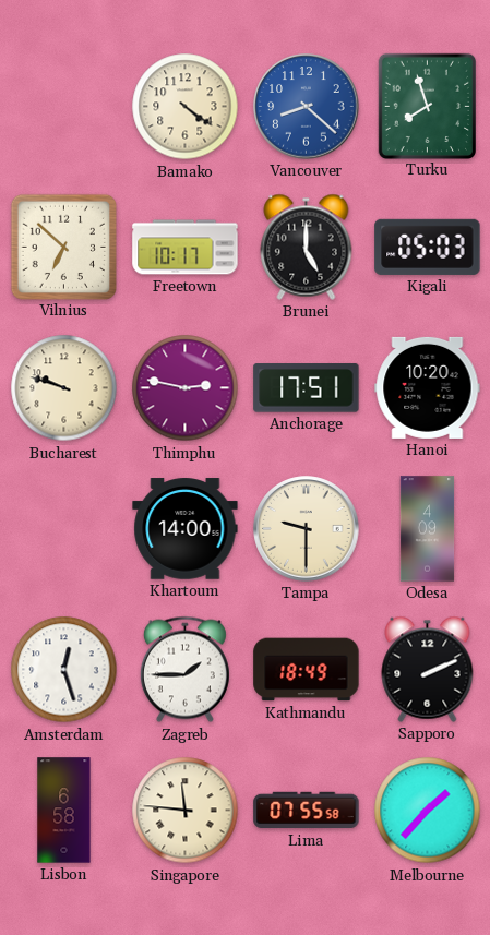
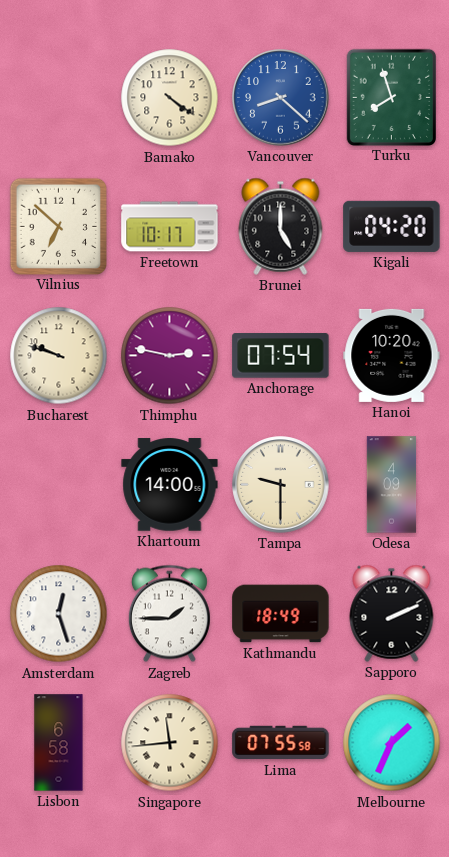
Kigali: 05:03 -> 04:20
Anchorage: 17:51 -> 07:54
Singapore: 11:46 -> 11:44
Melbourne: 1:37 -> 1:34
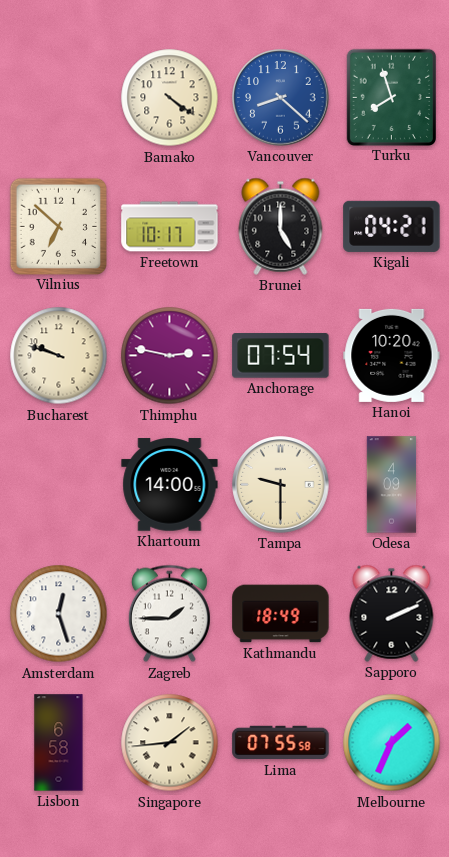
Kigali: 04:20 -> 04:21
Singapore: 11:44 -> 1:44
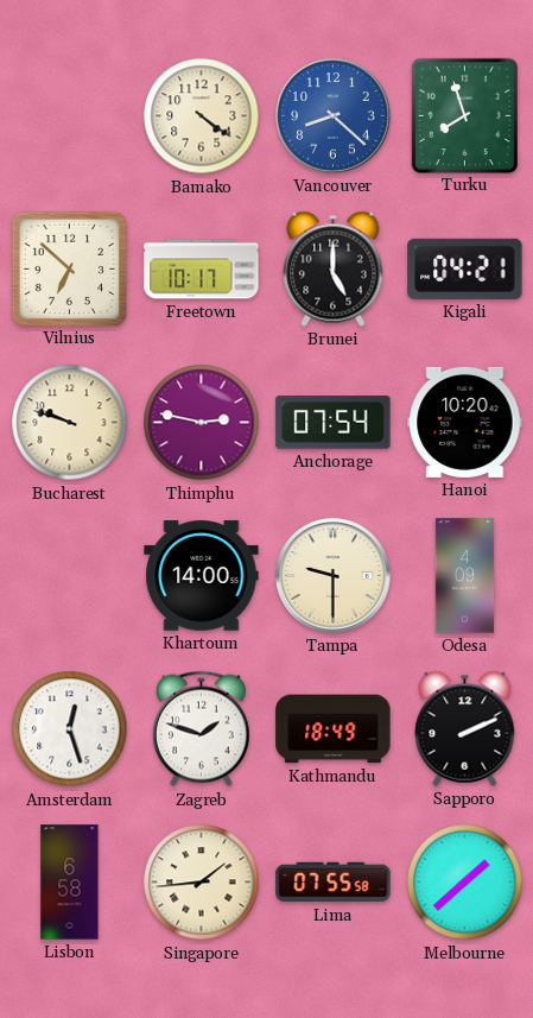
Zagreb: 1:45 -> 1:48
Melbourne: 1:34 -> 1:38
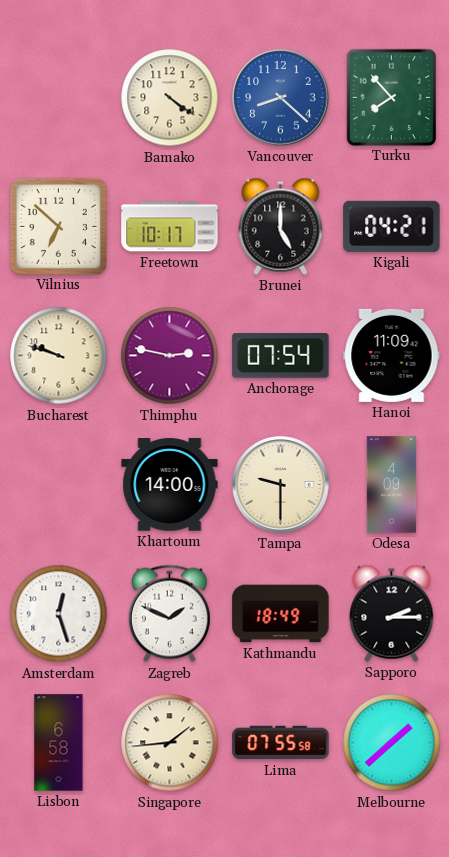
Turku: 7:57 -> 7:53
Hanoi: 10:20 -> 11:09
Zagreb: 1:48 -> 1:49
Sapporo: 2:11 -> 2:15
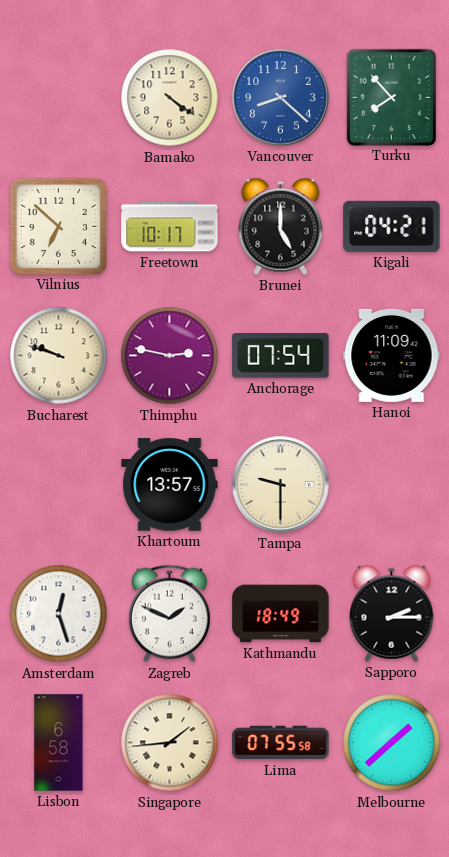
Khartoum: 14:00 -> 13:57
Odesa: 4:09 -> none
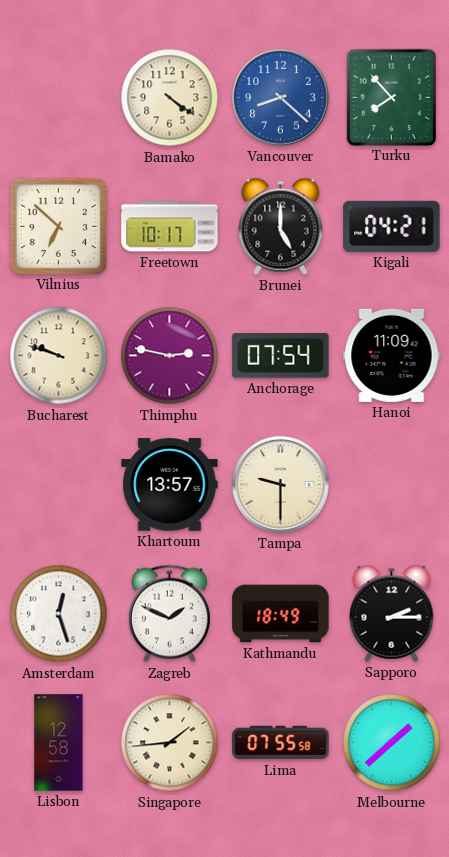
Lisbon: 6:58 -> 12:58
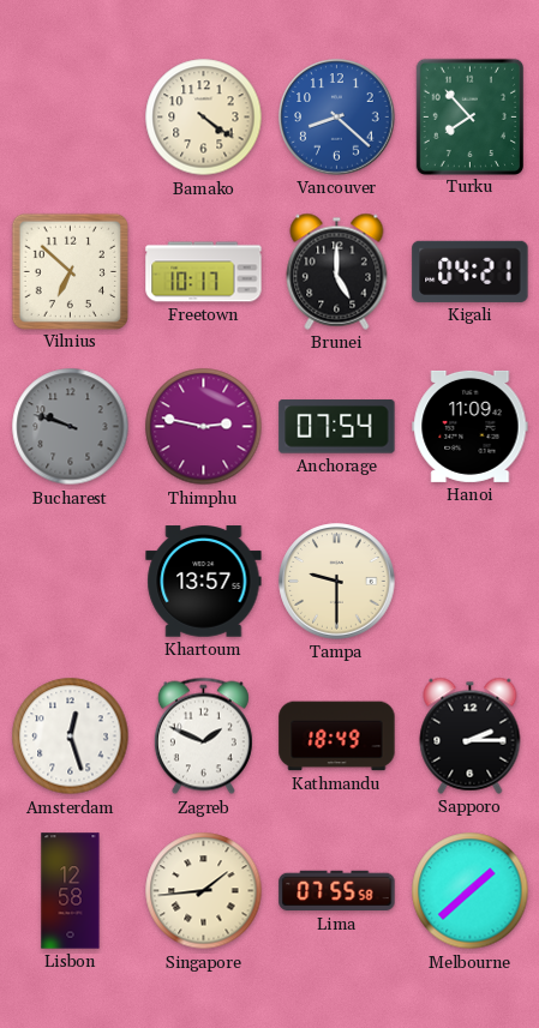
Bucharest dial: cream -> grey
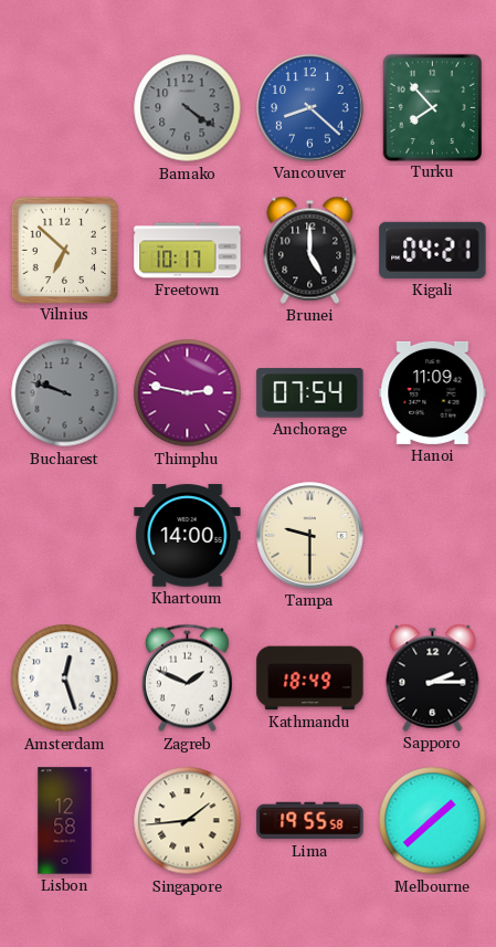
Bamako dial: cream -> grey
Khartoum: 13:57 -> 14:00
Lima: 07:55 -> 19:55
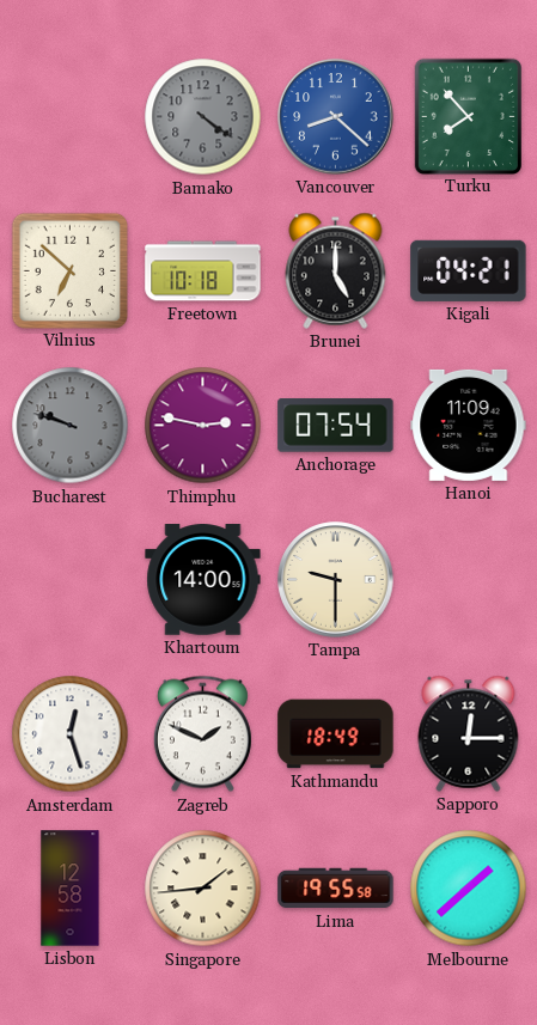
Freetown: 10:17 -> 10:18
Sapporo: 2:15 -> 12:15
